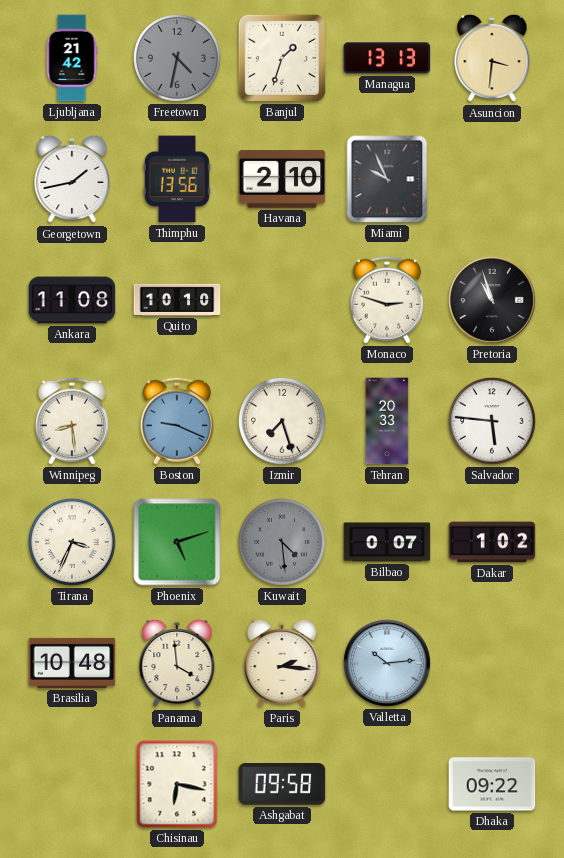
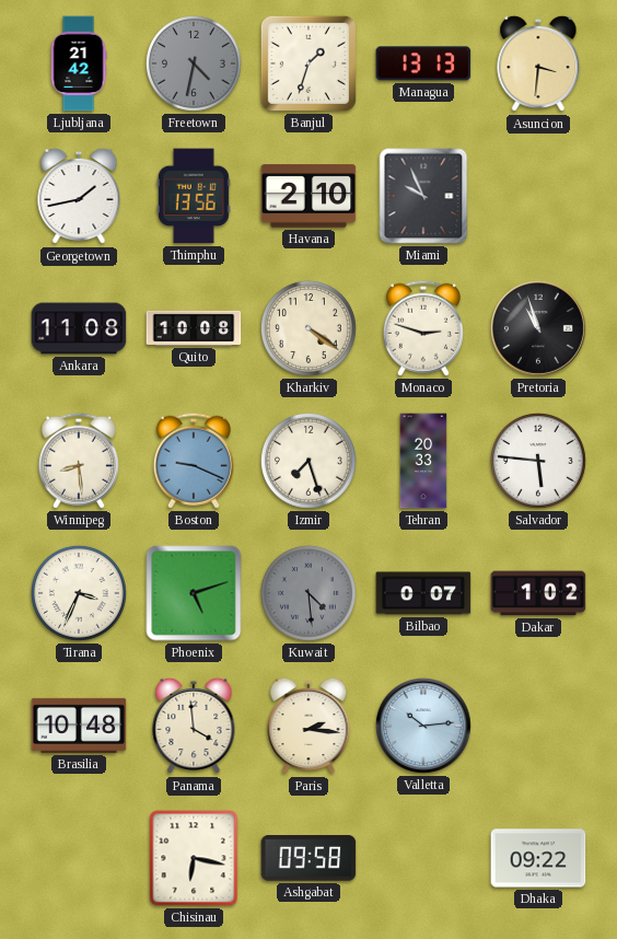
Quito: 10:10 -> 10:08
Kharkiv: none -> 4:21
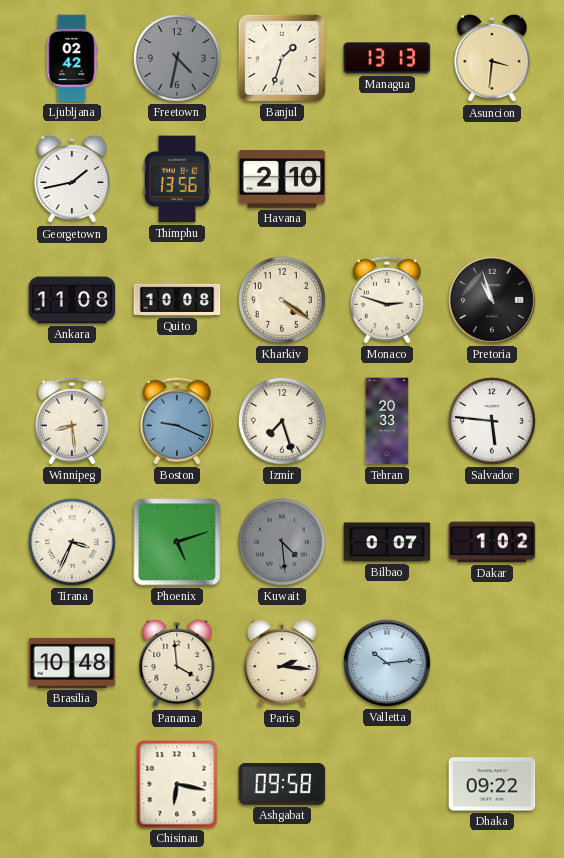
Ljubljana: 21:42 -> 02:42
Miami: 9:56 -> none
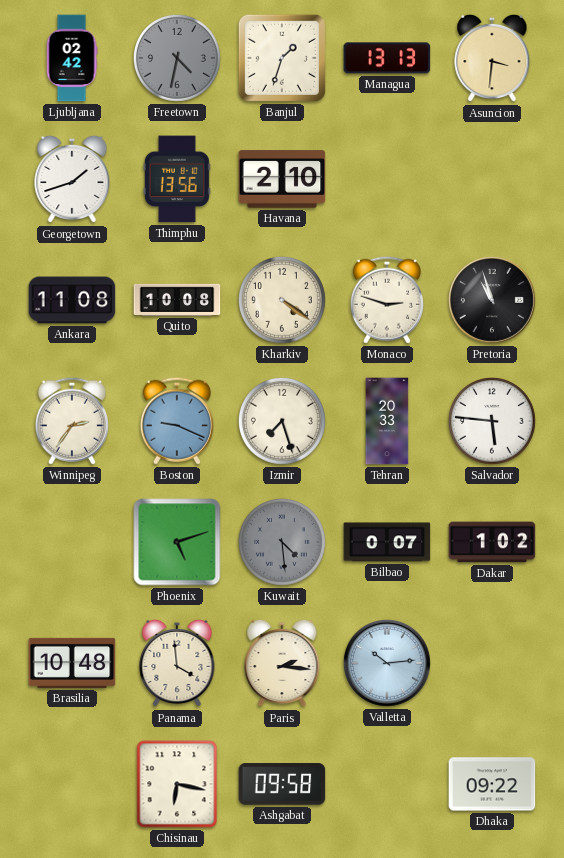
Georgetown: 1:43 -> 1:42
Winnipeg: 8:29 -> 2:36
Tirana: 3:34 -> none
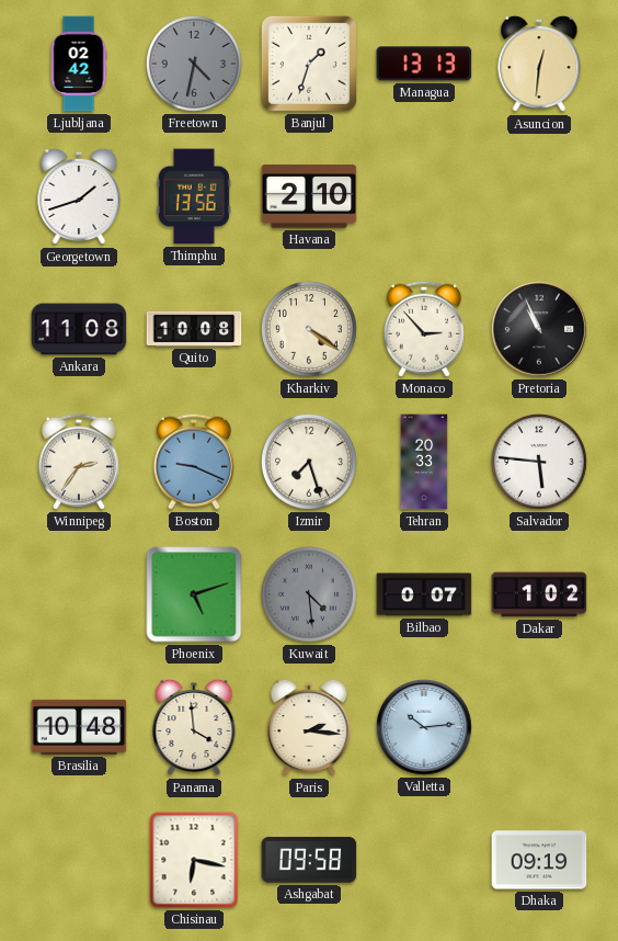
Asuncion: 3:31 -> 12:31
Monaco: 2:48 -> 2:53
Pretoria: 10:57 -> 10:56
Dhaka: 09:22 -> 09:19
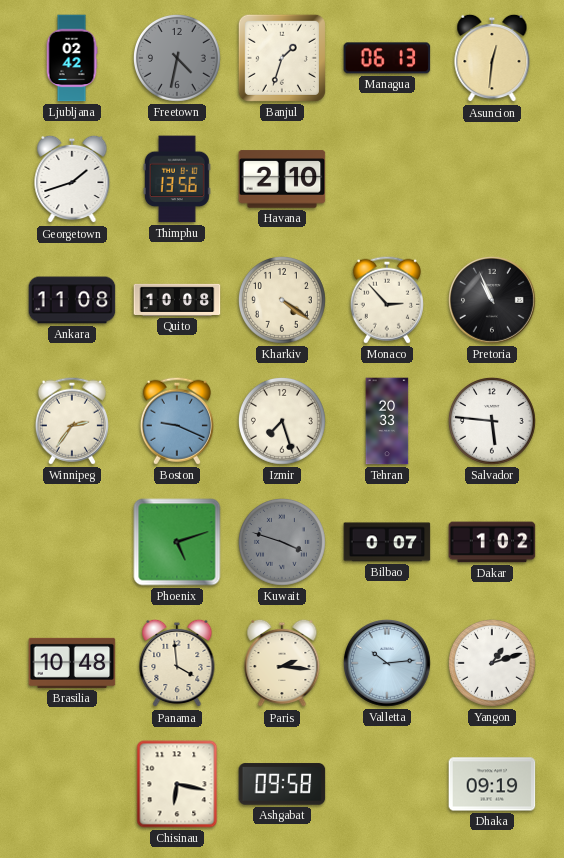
Managua: 13:13 -> 06:13
Kuwait: 4:29 -> 3:48
Yangon: none -> 1:12
